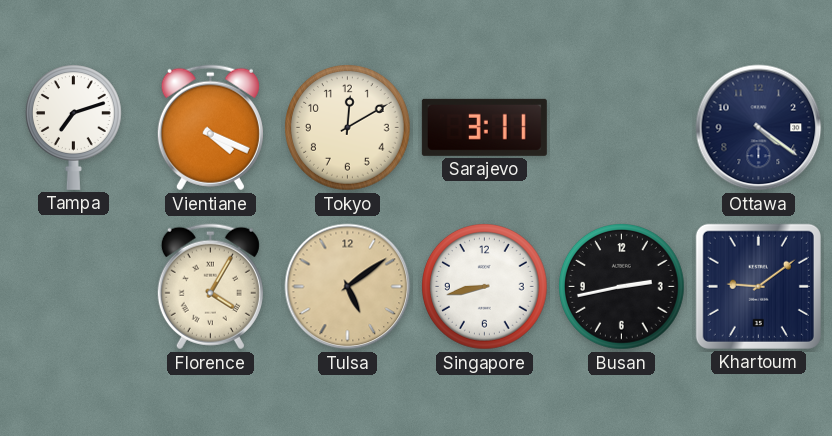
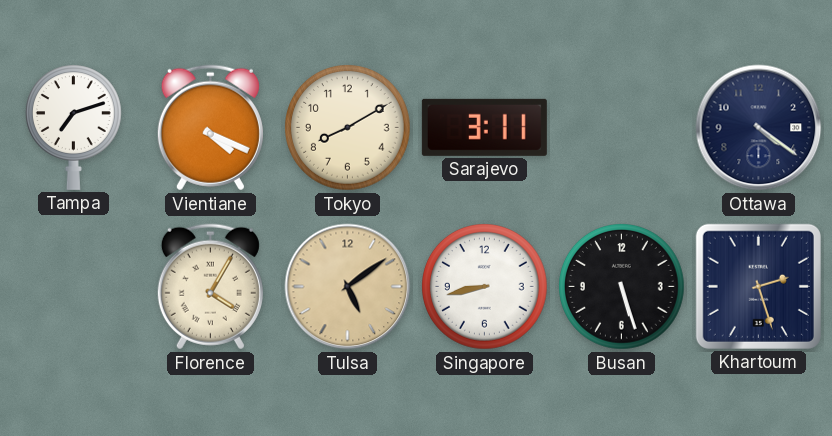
Tokyo: 12:10 -> 8:10
Busan: 2:43 -> 5:27
Khartoum: 9:09 -> 2:27
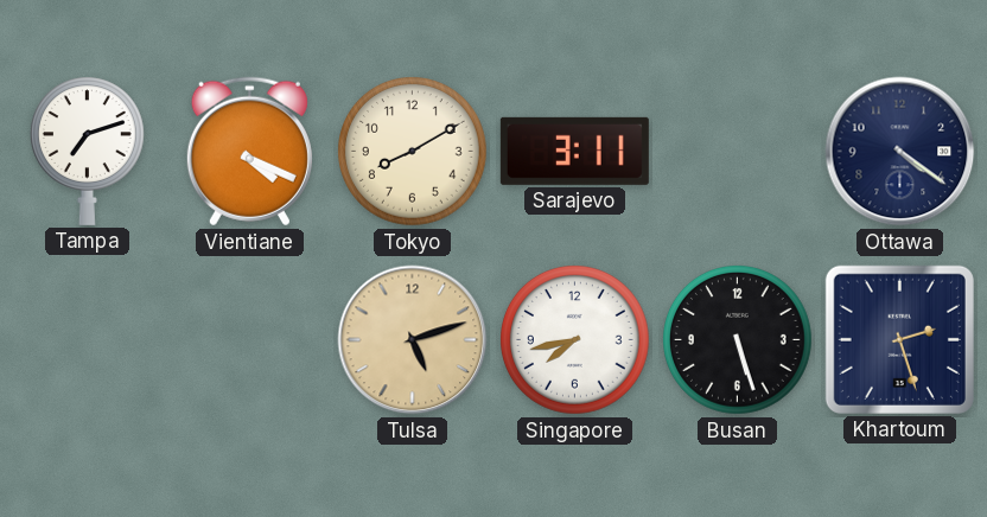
Florence: 4:05 -> none
Tulsa: 5:09 -> 5:12
Singapore: 8:43 -> 7:43
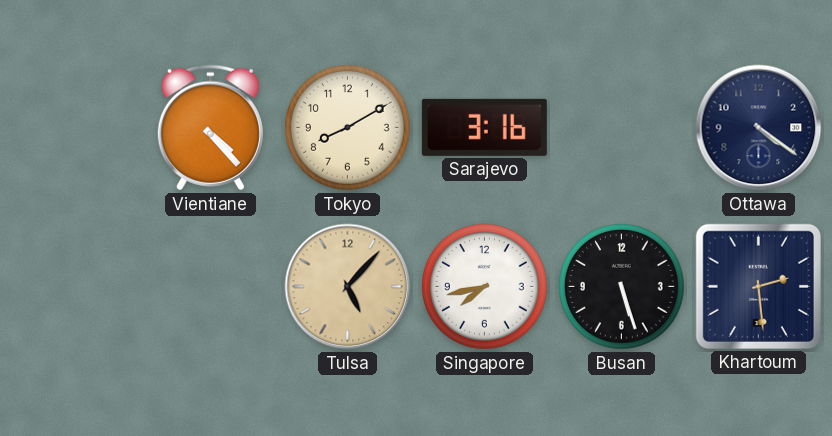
Tampa: 7:12 -> none
Vientiane: 4:19 -> 4:23
Sarajevo: 3:11 -> 3:16
Tulsa: 5:12 -> 5:07
Khartoum: 2:27 -> 2:29
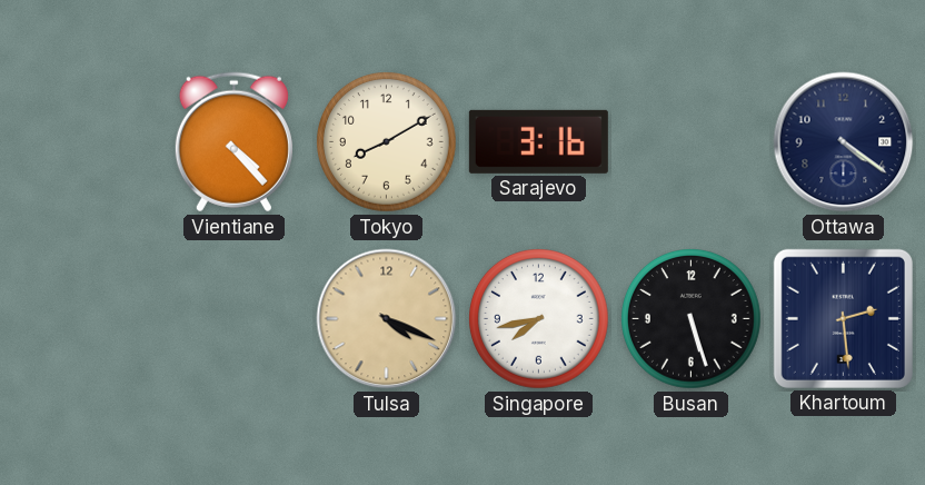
Tulsa: 5:07 -> 4:19
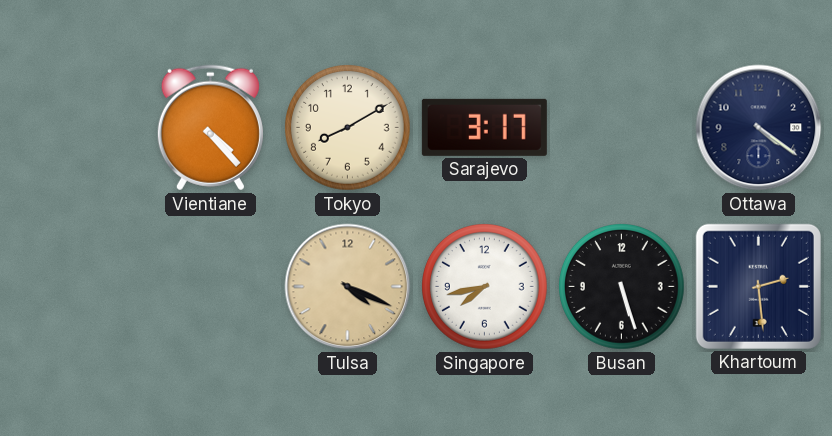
Sarajevo: 3:16 -> 3:17
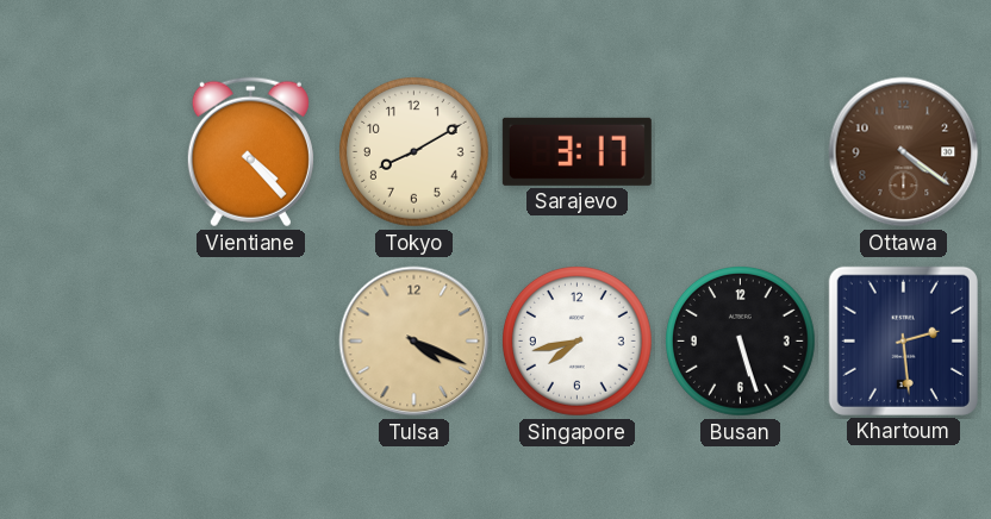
Ottawa dial: navy -> brown
